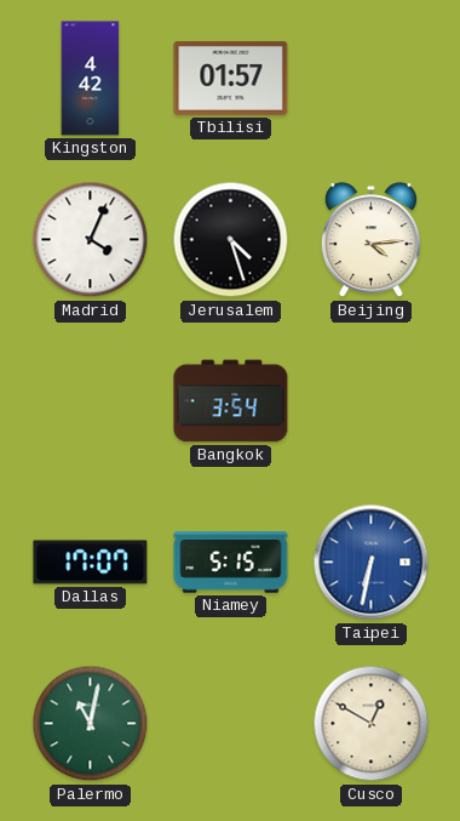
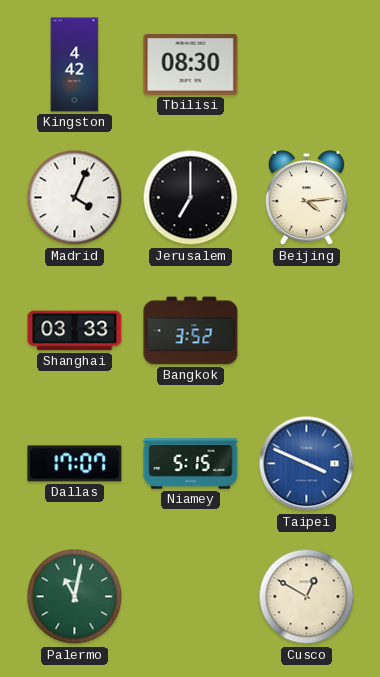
Tbilisi: 01:57 -> 08:30
Jerusalem: 4:27 -> 7:00
Shanghai: none -> 03:33
Bangkok: 3:54 -> 3:52
Taipei: 6:32 -> 3:49
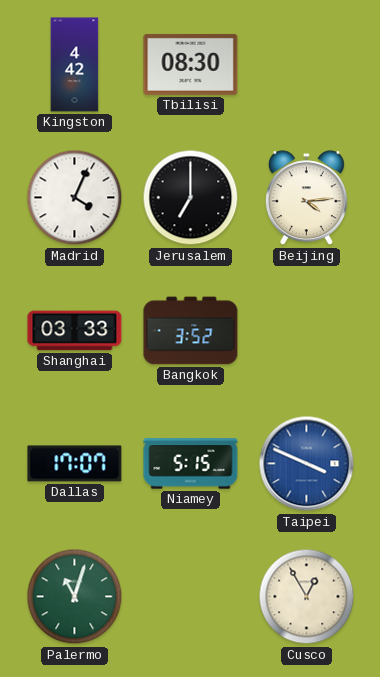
Palermo: 11:02 -> 11:03
Cusco: 12:50 -> 12:55
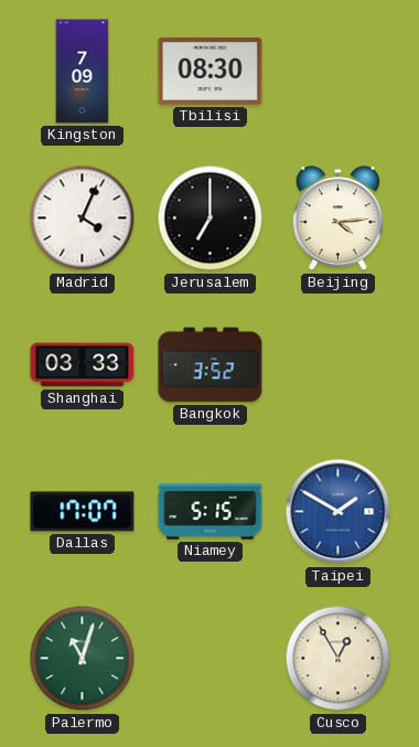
Kingston: 4:42 -> 7:09
Taipei: 3:49 -> 1:50
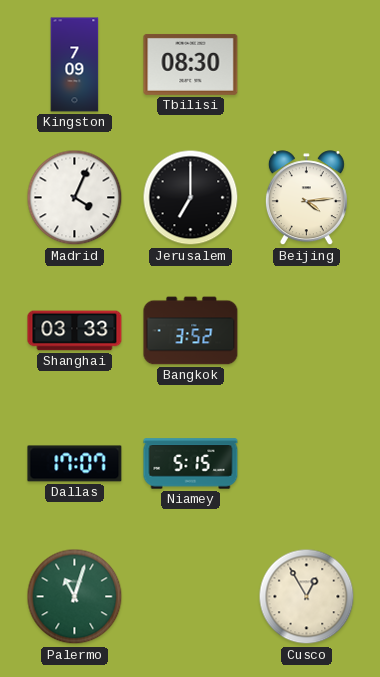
Taipei: 1:50 -> none
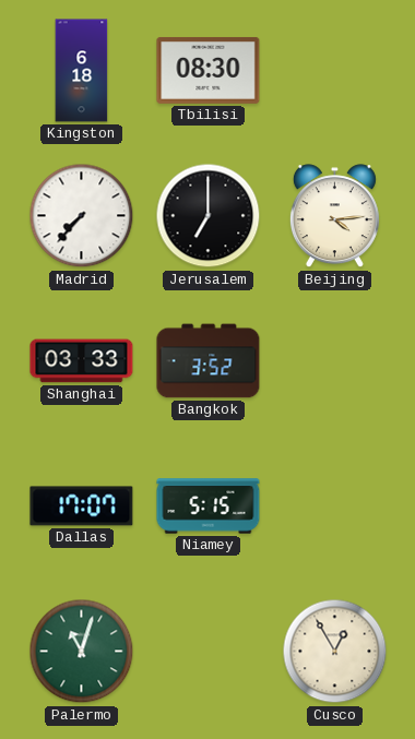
Kingston: 7:09 -> 6:18
Madrid: 4:04 -> 7:37
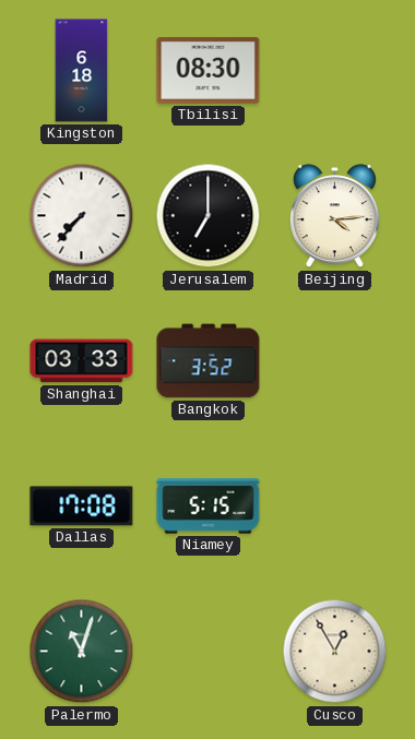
Dallas: 17:07 -> 17:08
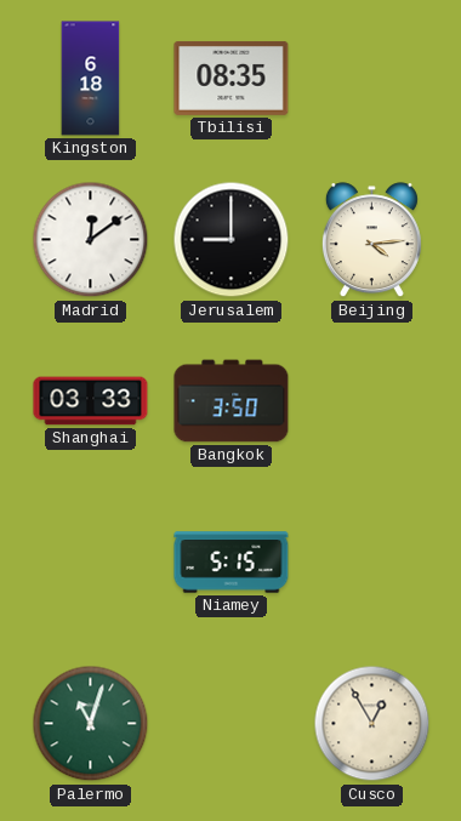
Tbilisi: 08:30 -> 08:35
Madrid: 7:37 -> 12:09
Jerusalem: 7:00 -> 9:00
Bangkok: 3:52 -> 3:50
Dallas: 17:08 -> none
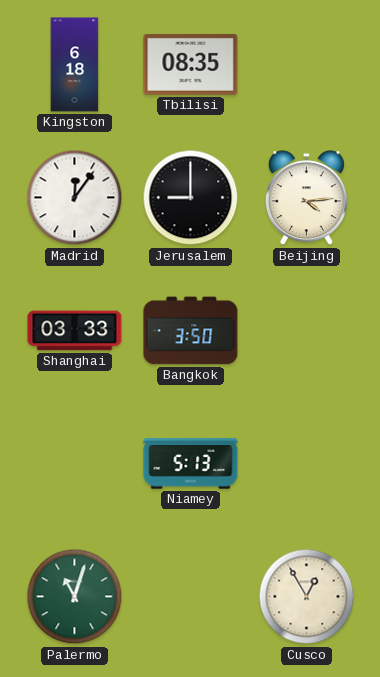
Madrid: 12:09 -> 12:06
Niamey: 5:15 -> 5:13
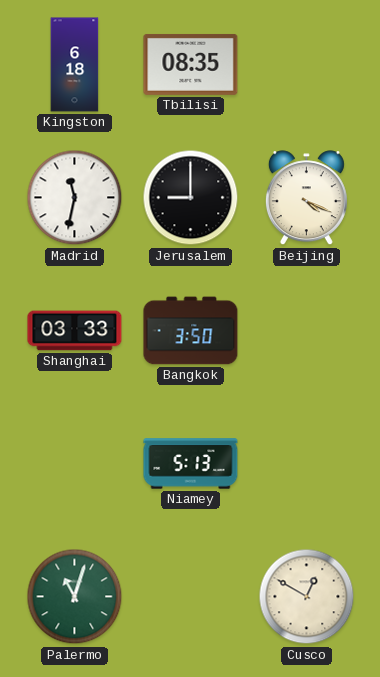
Madrid: 12:06 -> 11:32
Beijing: 4:14 -> 4:19
Cusco: 12:55 -> 12:50
